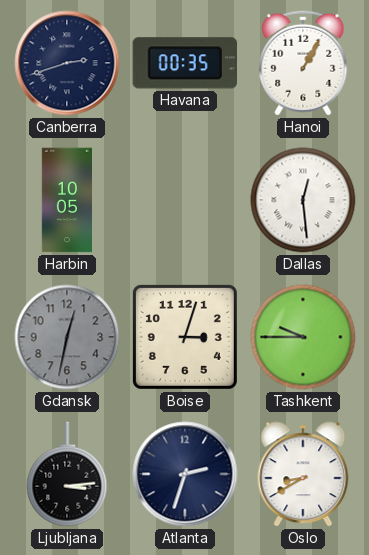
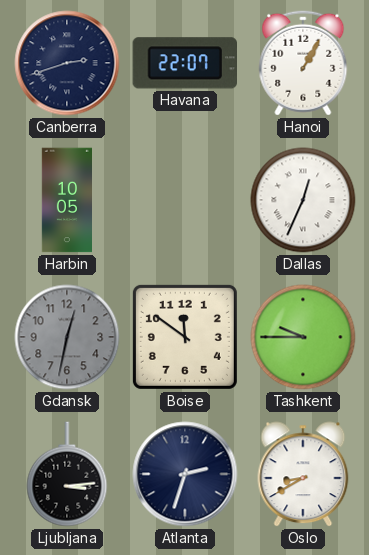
Havana: 00:35 -> 22:07
Dallas: 12:29 -> 12:34
Boise: 3:03 -> 11:51
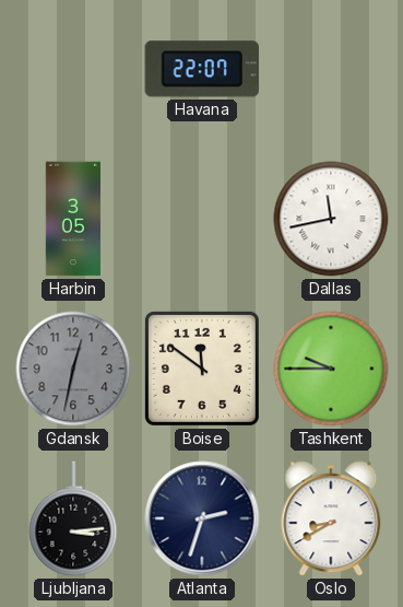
Canberra: 2:42 -> none
Hanoi: 1:05 -> none
Harbin: 10:05 -> 3:05
Dallas: 12:34 -> 11:43
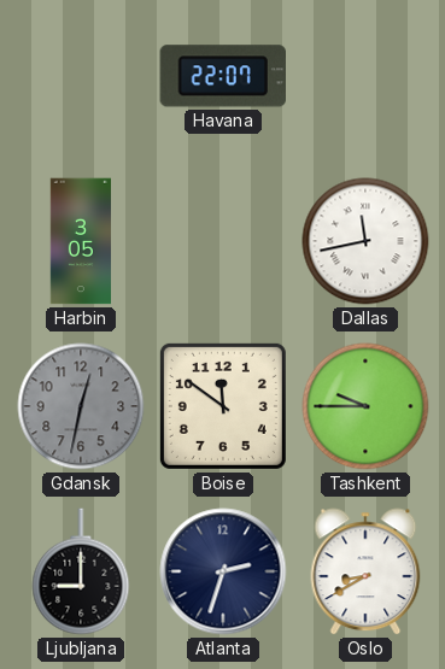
Ljubljana: 3:14 -> 9:00
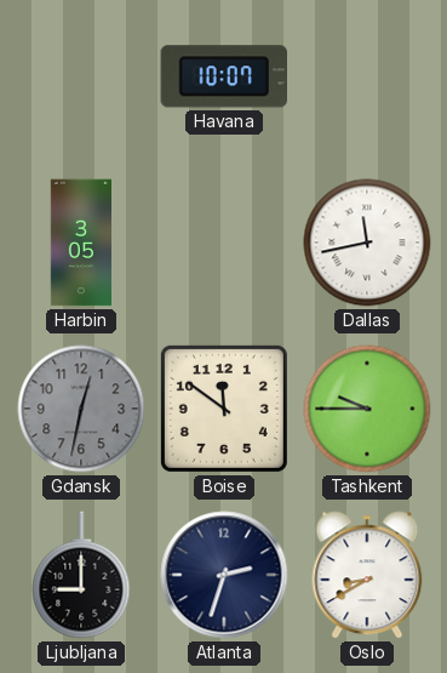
Havana: 22:07 -> 10:07
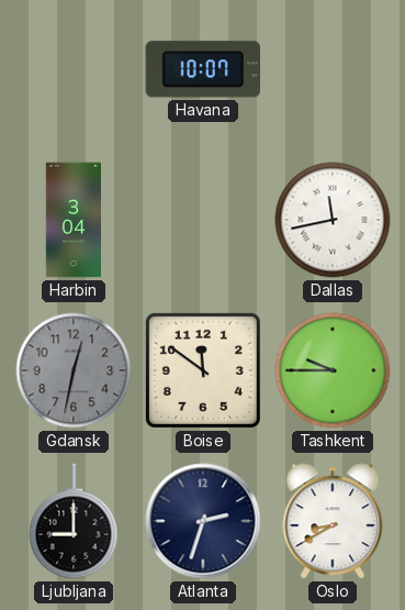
Harbin: 3:05 -> 3:04
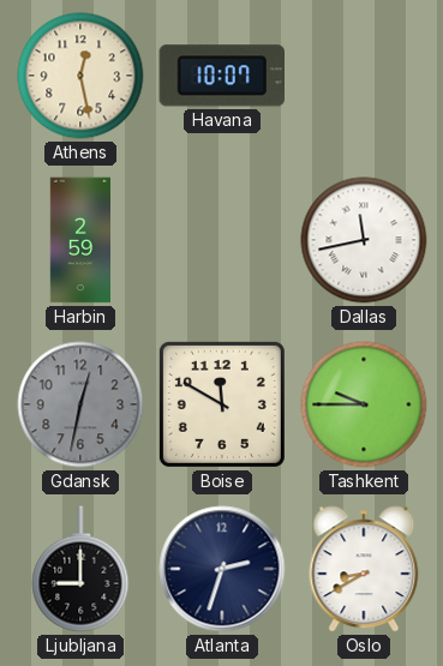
Athens: none -> 12:28
Harbin: 3:04 -> 2:59
Boise: 11:51 -> 11:50
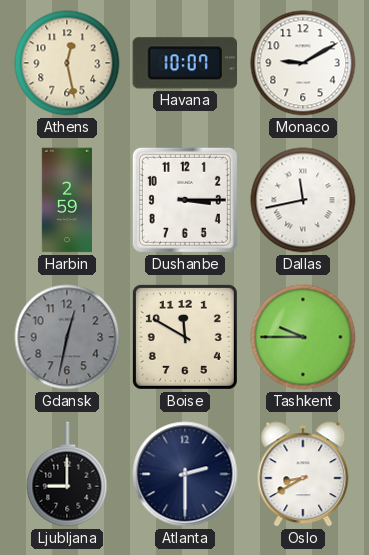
Monaco: none -> 9:10
Dushanbe: none -> 3:15
Atlanta: 2:33 -> 2:30
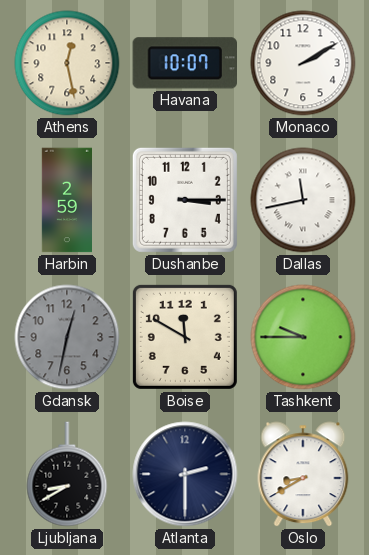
Monaco: 9:10 -> 2:10
Ljubljana: 9:00 -> 8:40
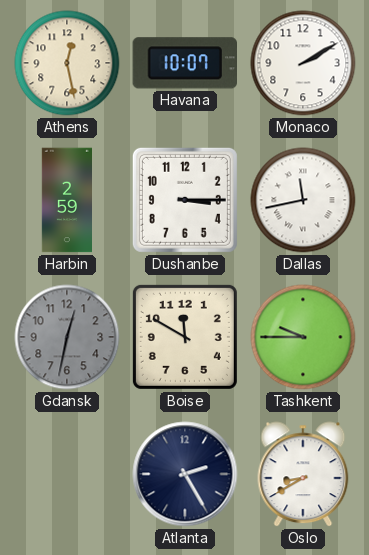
Ljubljana: 8:40 -> none
Atlanta: 2:30 -> 2:25
